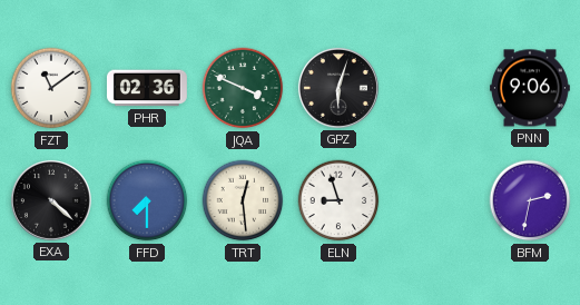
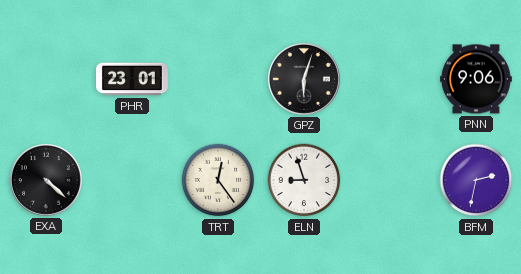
FZT: 11:09 -> none
PHR: 02:36 -> 23:01
JQA: 3:49 -> none
FFD: 7:30 -> none
TRT: 12:29 -> 12:24
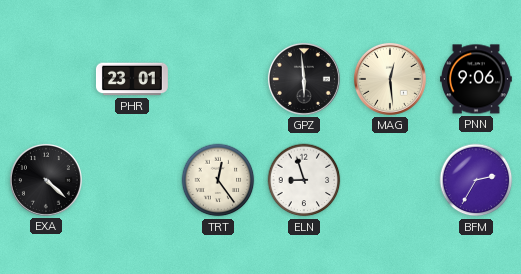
GPZ: 6:03 -> 5:59
MAG: none -> 12:29
BFM: 2:32 -> 2:35
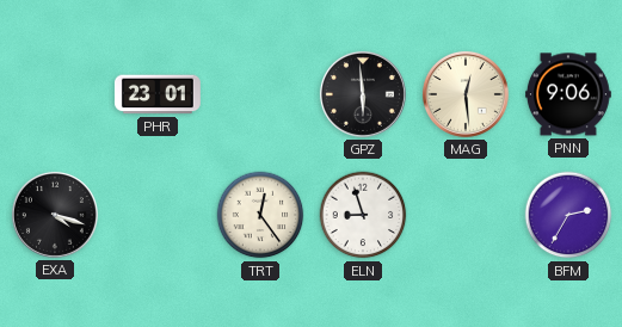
EXA: 4:22 -> 4:18
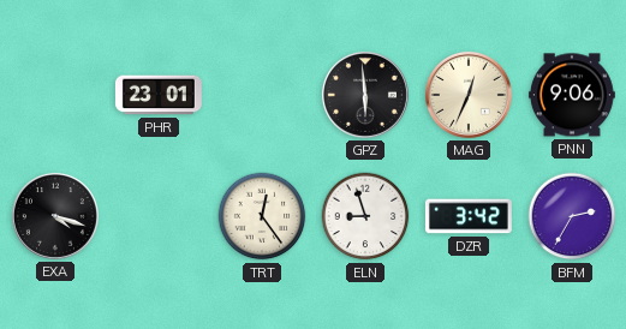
MAG: 12:29 -> 12:34
DZR: none -> 3:42
